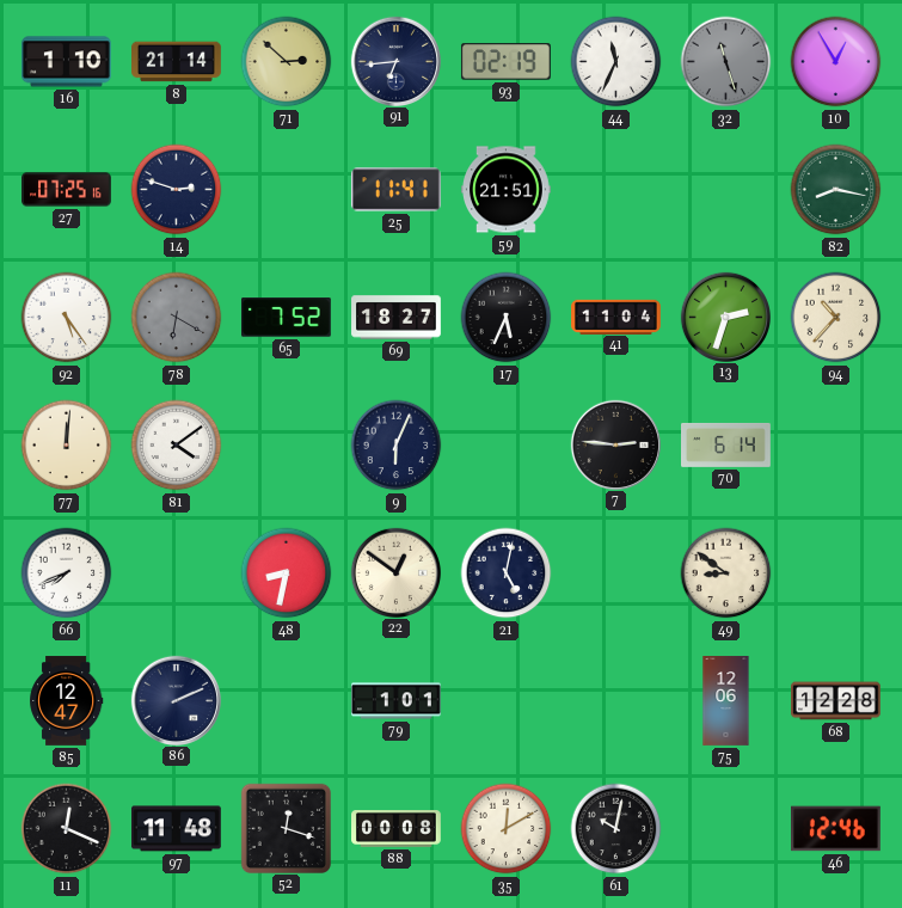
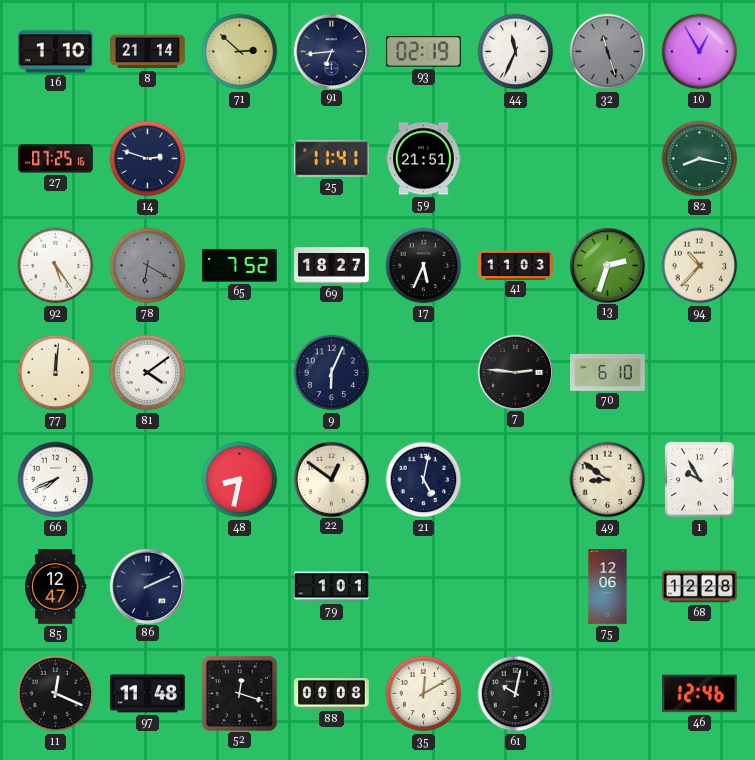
41: 11:04 -> 11:03
70: 6:14 -> 6:10
1: none -> 9:55
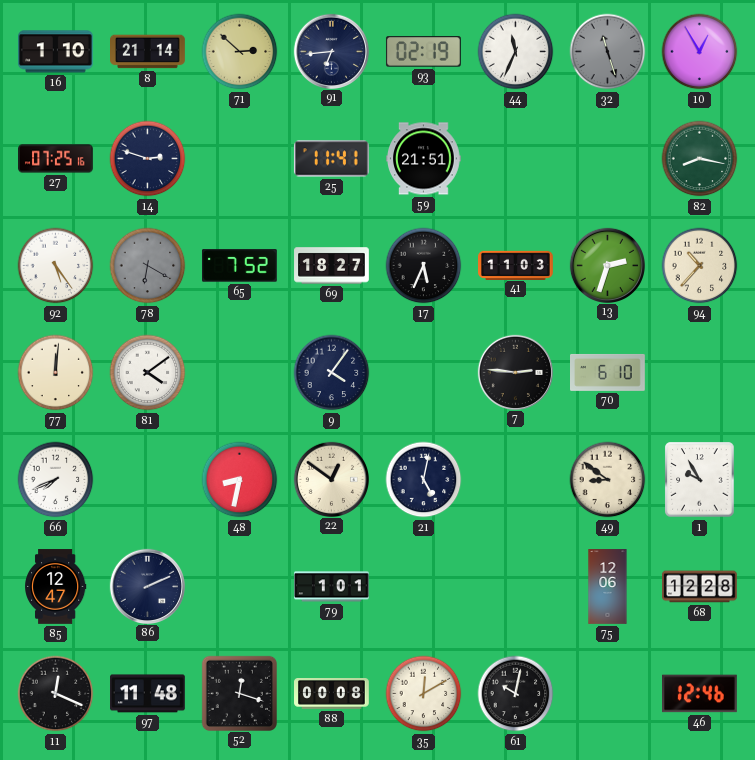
9: 6:04 -> 4:06
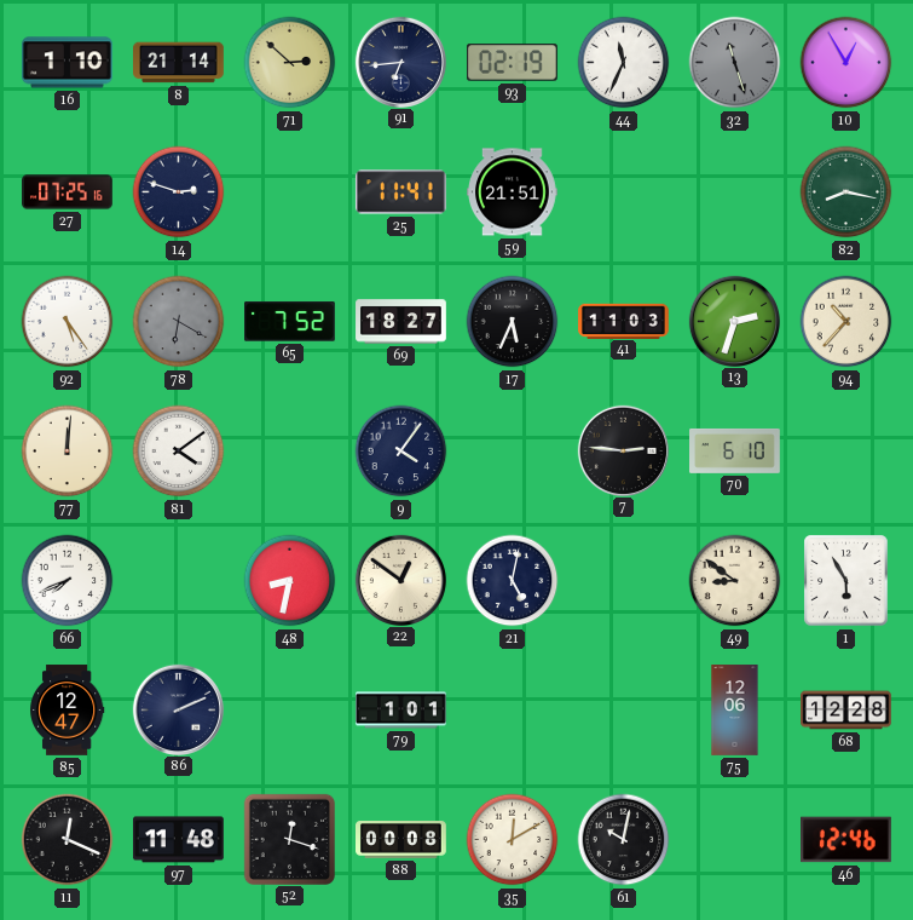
1: 9:55 -> 5:55
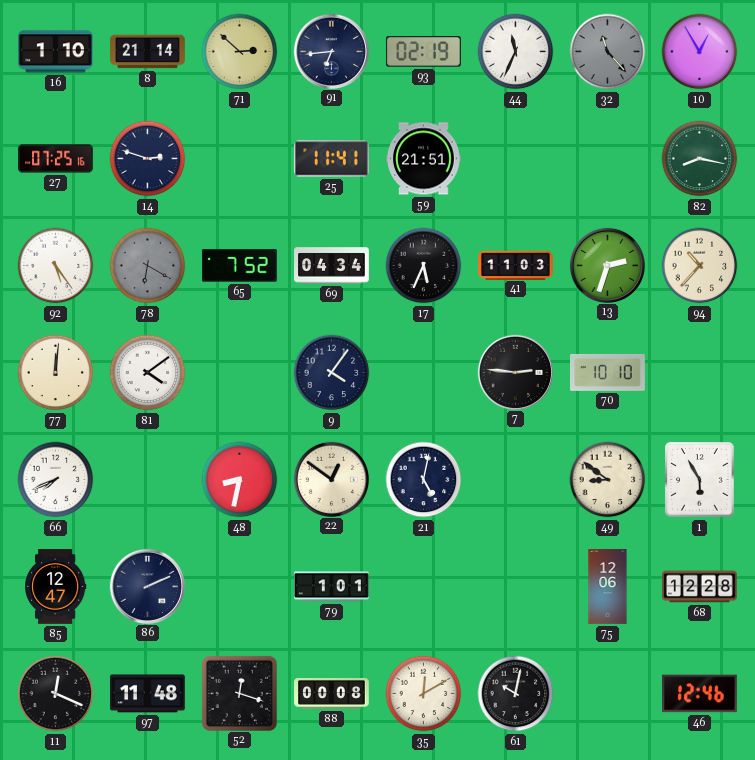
32: 11:27 -> 11:23
69: 18:27 -> 04:34
70: 6:10 -> 10:10
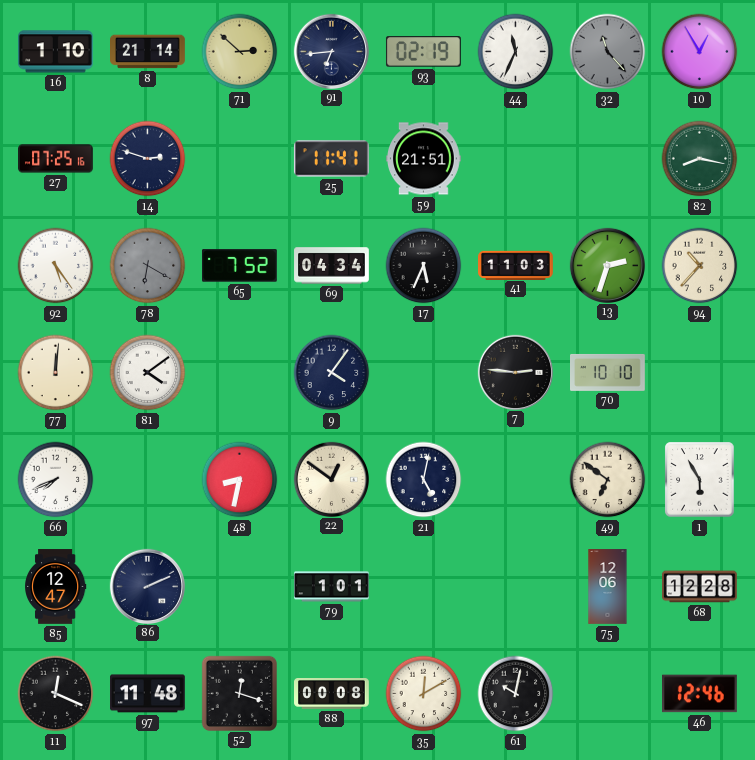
49: 8:51 -> 6:51
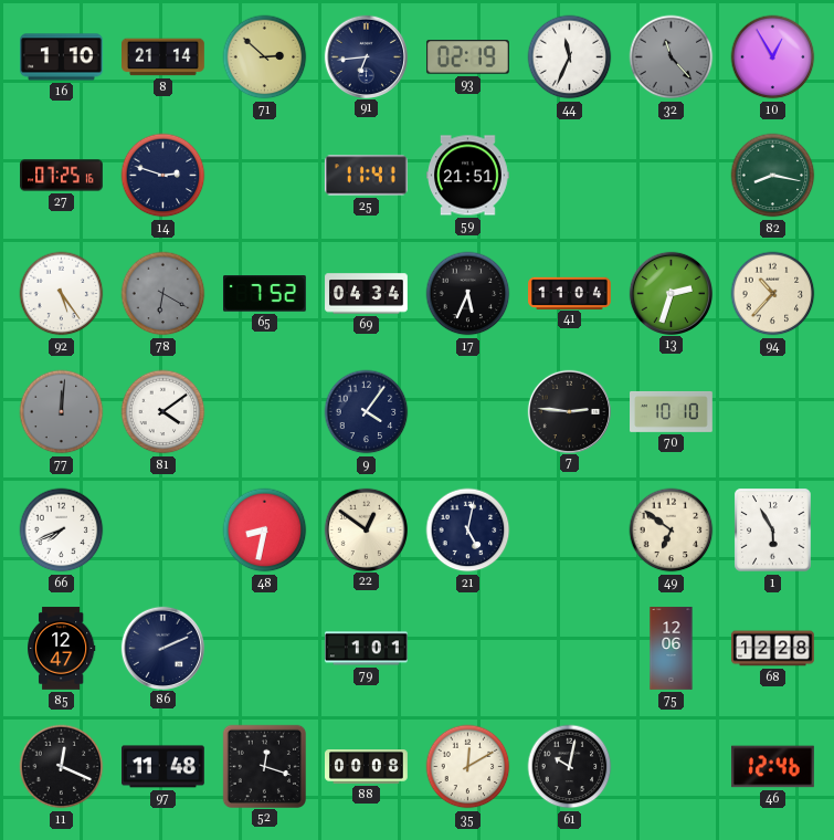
41: 11:03 -> 11:04
77 dial: cream -> grey
